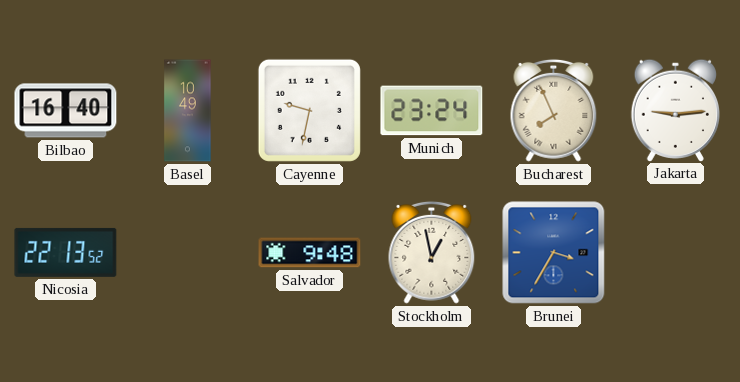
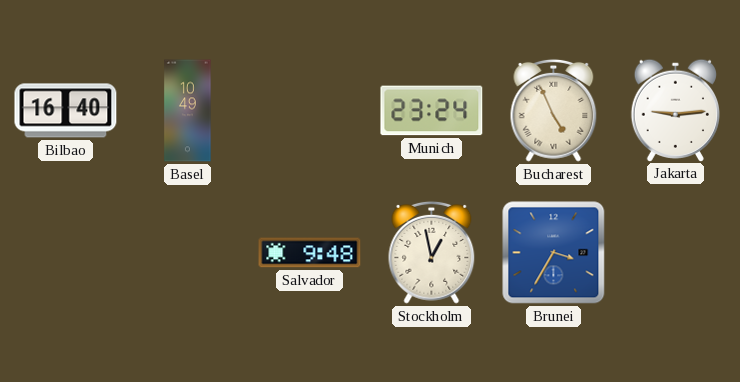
Cayenne: 9:32 -> none
Bucharest: 7:56 -> 4:56
Nicosia: 22:13 -> none
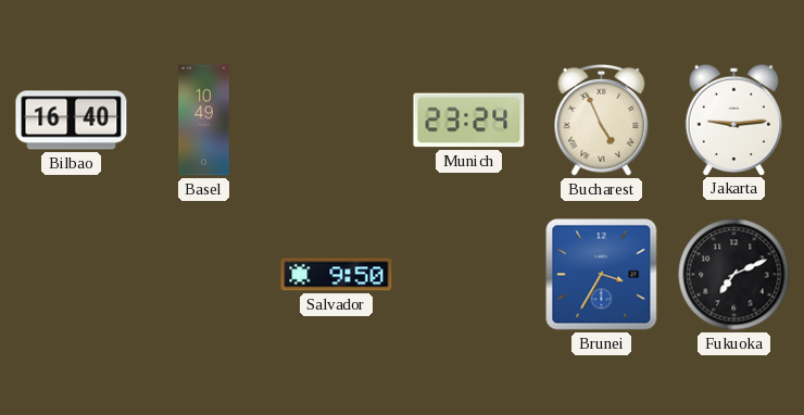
Salvador: 9:48 -> 9:50
Stockholm: 12:58 -> none
Fukuoka: none -> 7:11
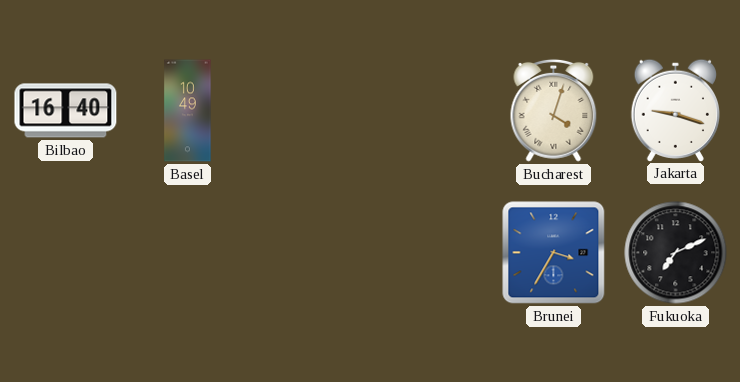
Munich: 23:24 -> none
Bucharest: 4:56 -> 4:03
Jakarta: 9:14 -> 9:18
Salvador: 9:50 -> none
